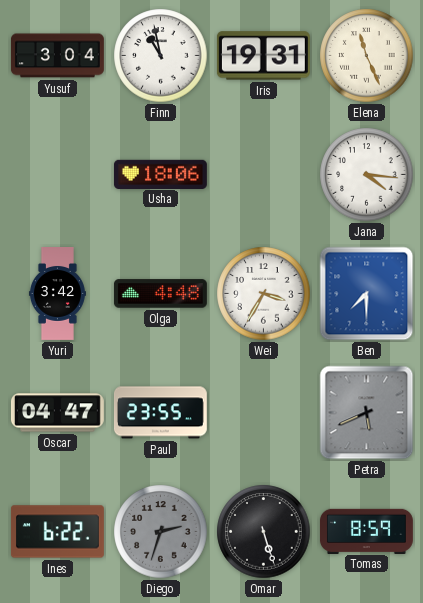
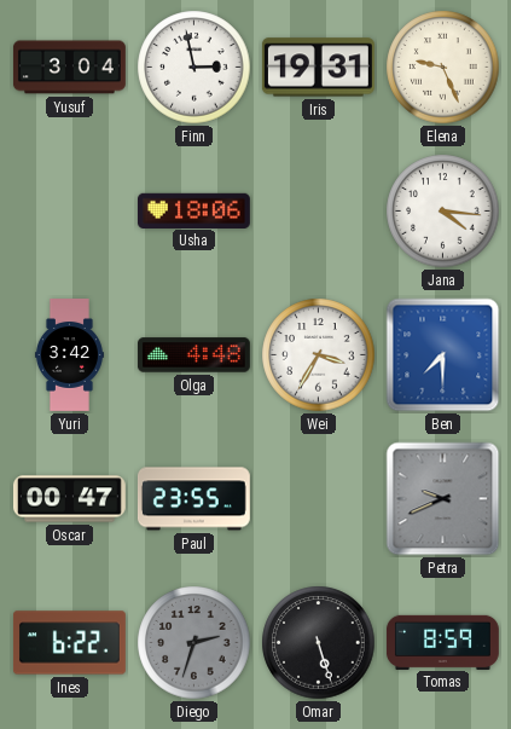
Finn: 10:58 -> 2:58
Elena: 11:26 -> 9:26
Oscar: 04:47 -> 00:47
Petra: 5:41 -> 9:41
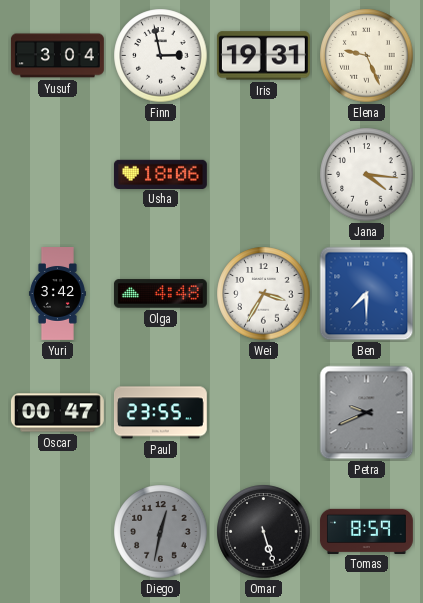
Ines: 6:22 -> none
Diego: 2:33 -> 12:32
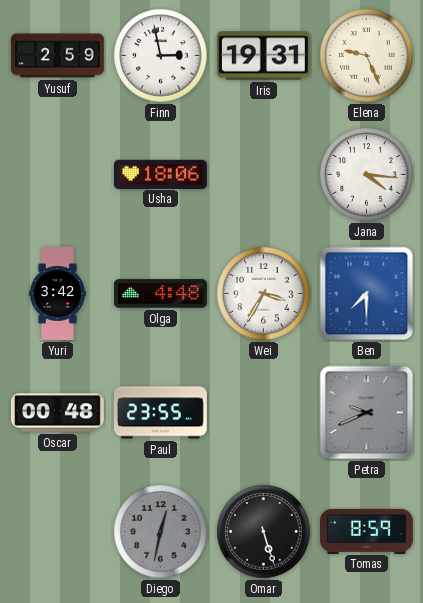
Yusuf: 3:04 -> 2:59
Oscar: 00:47 -> 00:48
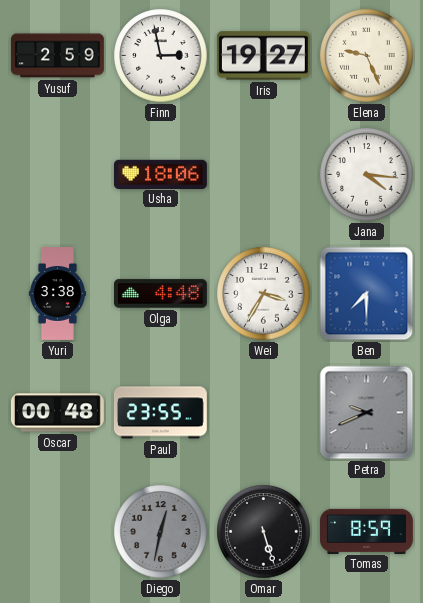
Iris: 19:31 -> 19:27
Yuri: 3:42 -> 3:38
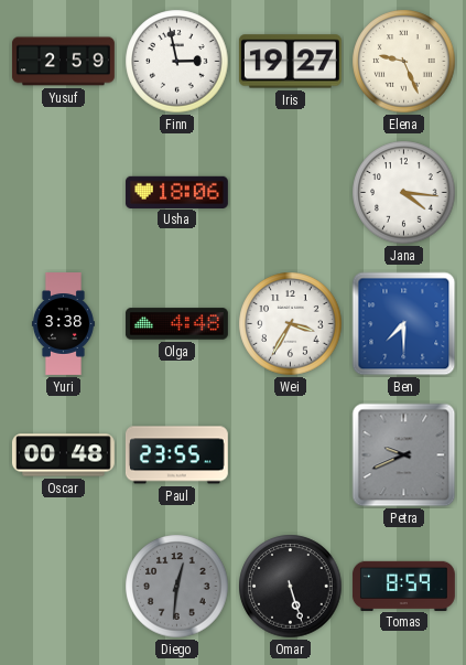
Diego: 12:32 -> 12:31
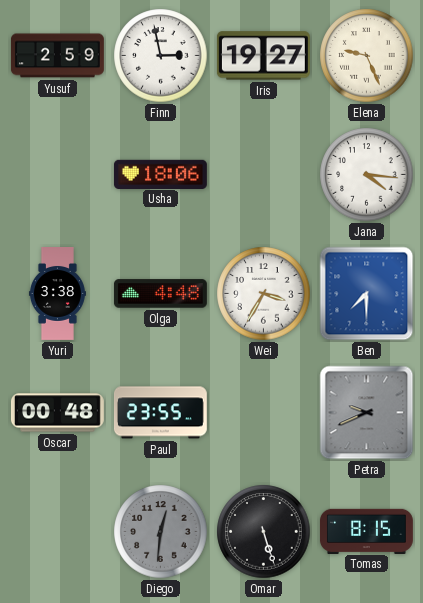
Tomas: 8:59 -> 8:15
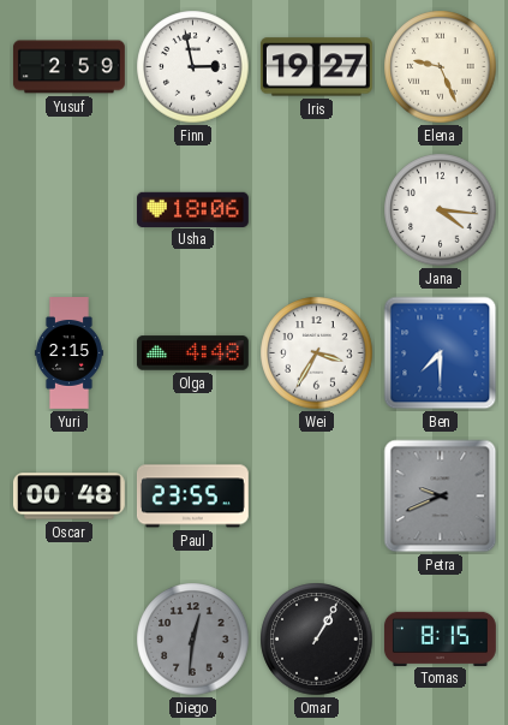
Yuri: 3:38 -> 2:15
Omar: 5:27 -> 1:05
